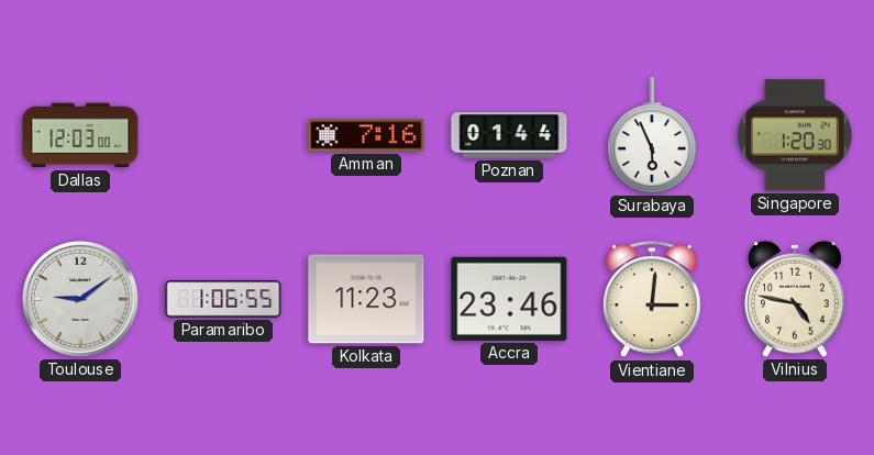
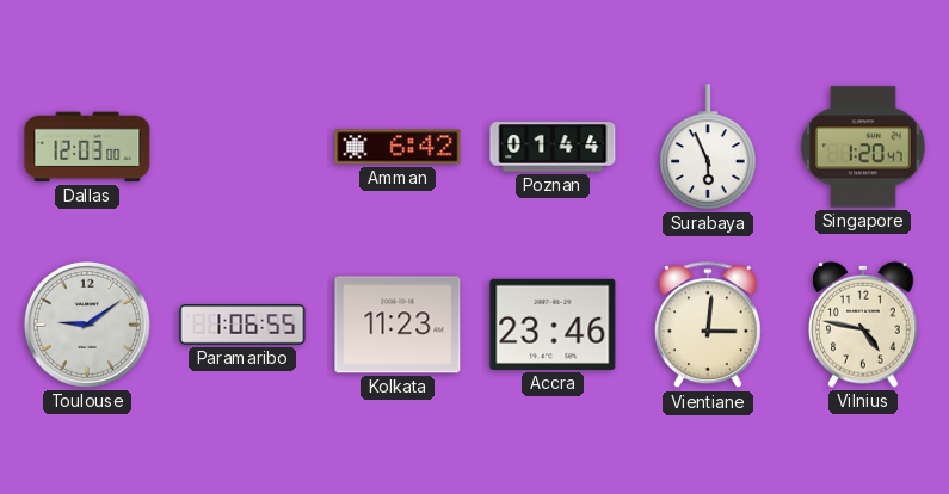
Amman: 7:16 -> 6:42
Singapore: 1:20:30 -> 1:20:47
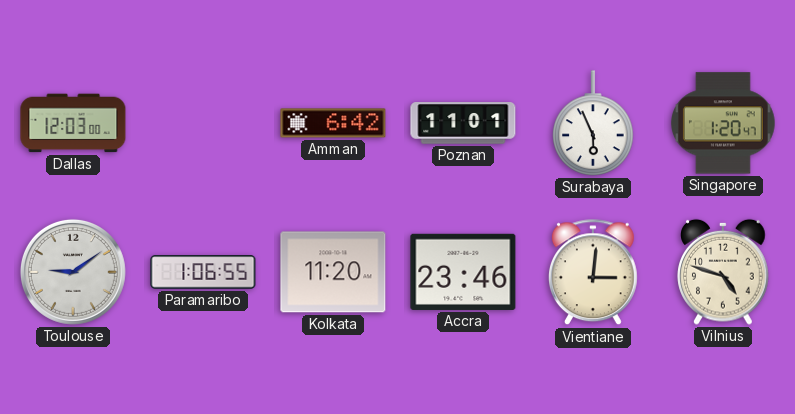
Poznan: 01:44 -> 11:01
Kolkata: 11:23 -> 11:20
Vilnius: 4:47 -> 4:48
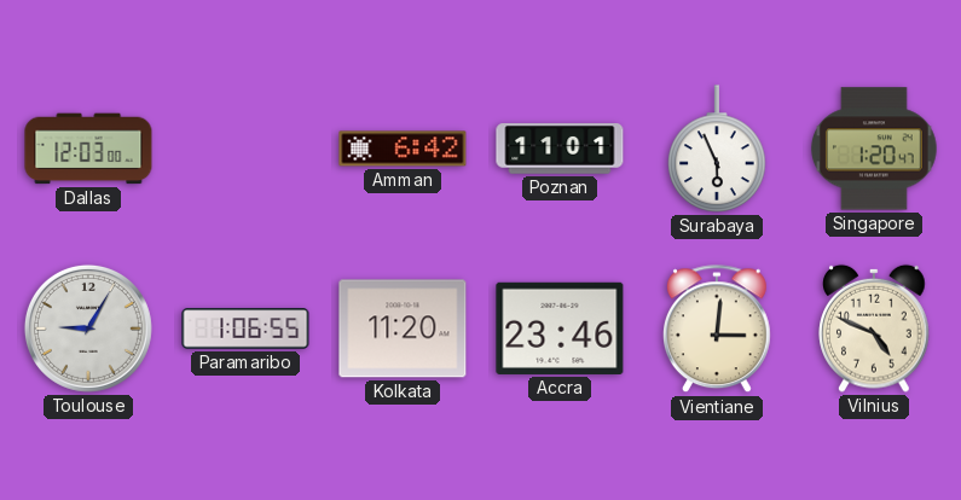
Toulouse: 9:09 -> 9:05
Vilnius: 4:48 -> 4:49
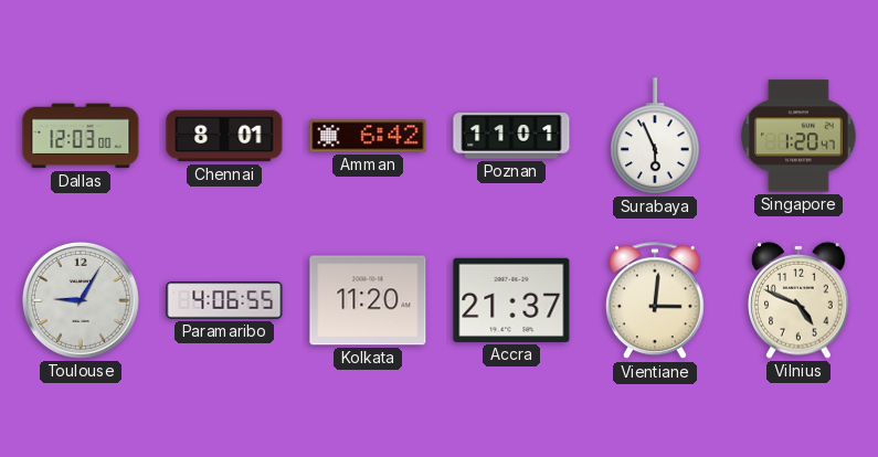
Chennai: none -> 8:01
Paramaribo: 1:06 -> 4:06
Accra: 23:46 -> 21:37
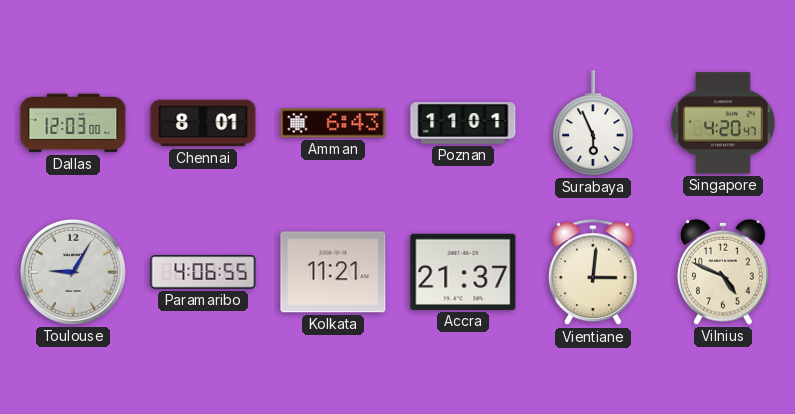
Amman: 6:42 -> 6:43
Singapore: 1:20 -> 4:20
Kolkata: 11:20 -> 11:21
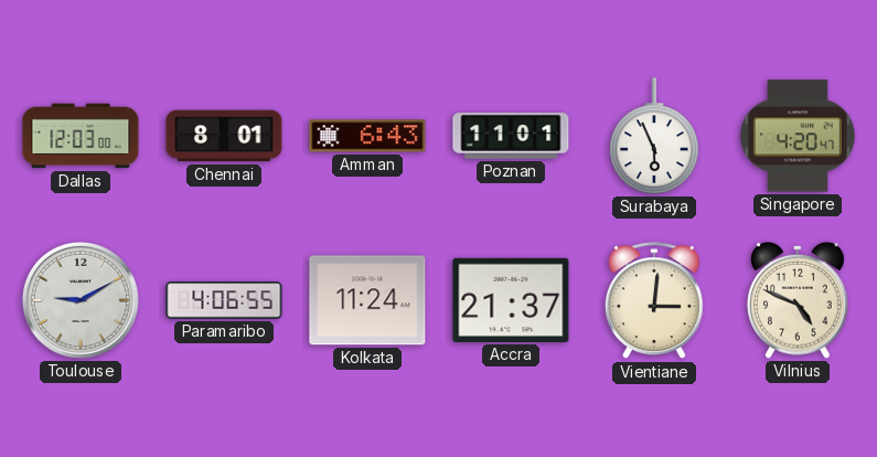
Toulouse: 9:05 -> 9:10
Kolkata: 11:21 -> 11:24
